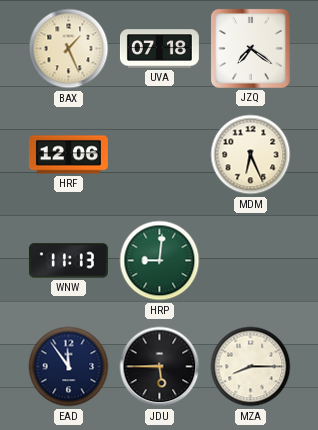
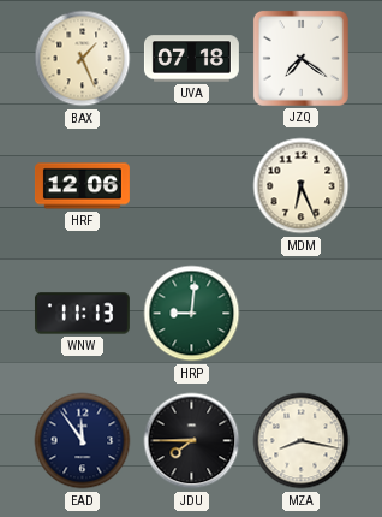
JDU: 5:45 -> 7:45
MZA: 8:15 -> 8:17
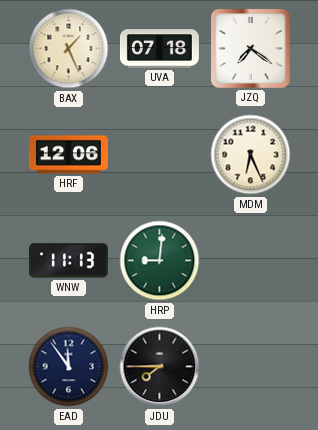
MZA: 8:17 -> none
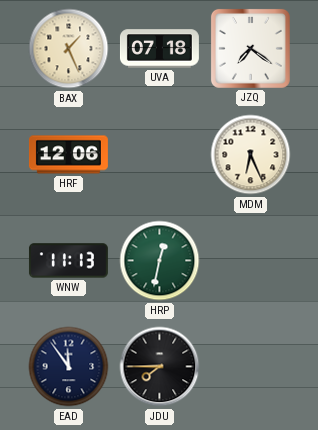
HRP: 9:01 -> 12:32
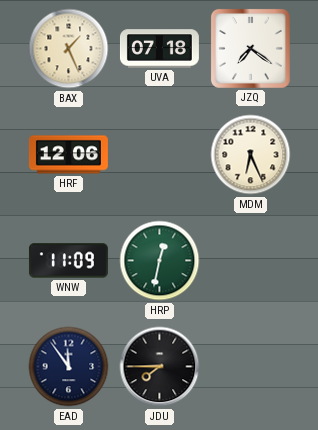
WNW: 11:13 -> 11:09
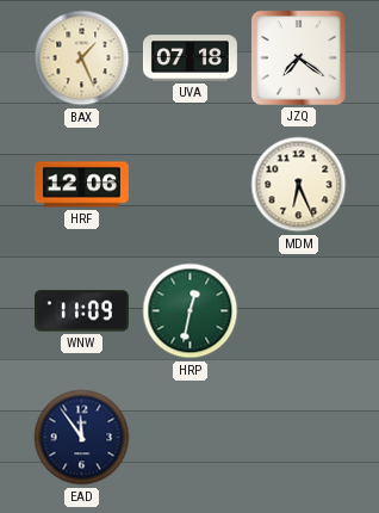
JDU: 7:45 -> none
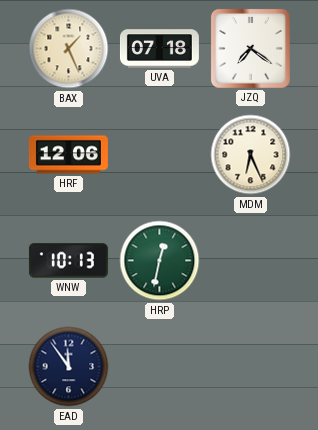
WNW: 11:09 -> 10:13
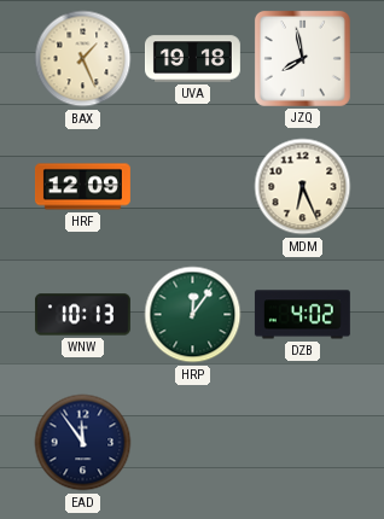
UVA: 07:18 -> 19:18
JZQ: 7:21 -> 7:58
HRF: 12:06 -> 12:09
HRP: 12:32 -> 12:06
DZB: none -> 4:02
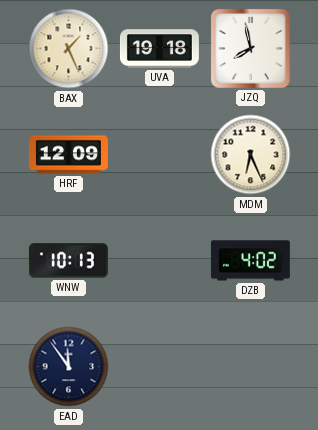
HRP: 12:06 -> none
